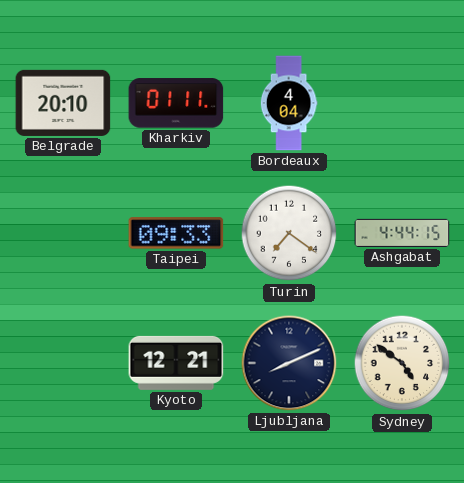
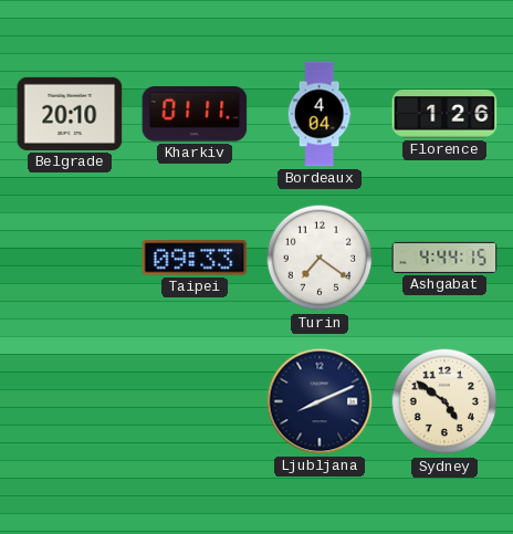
Florence: none -> 1:26
Kyoto: 12:21 -> none
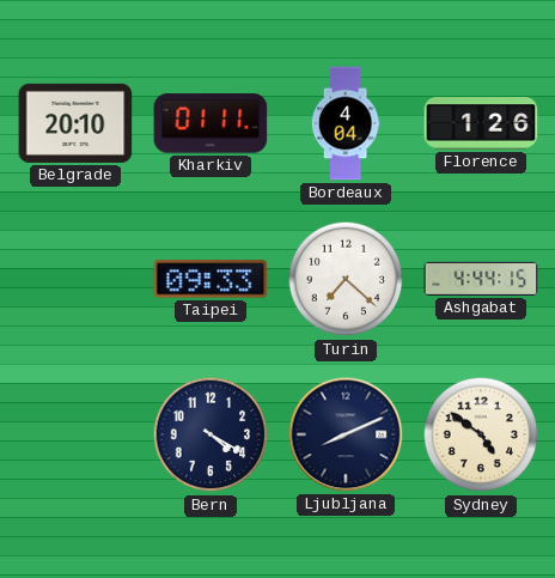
Turin: 7:21 -> 7:22
Bern: none -> 4:20
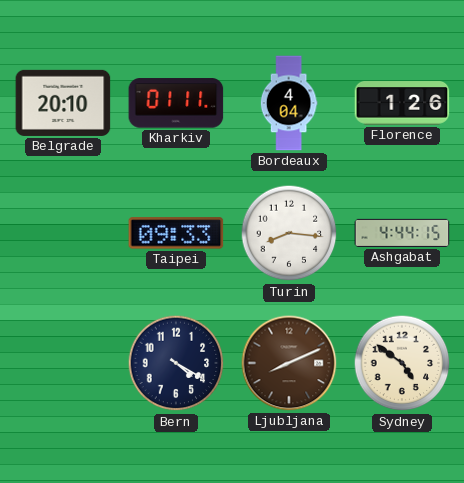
Turin: 7:22 -> 8:16
Ljubljana dial: navy -> brown
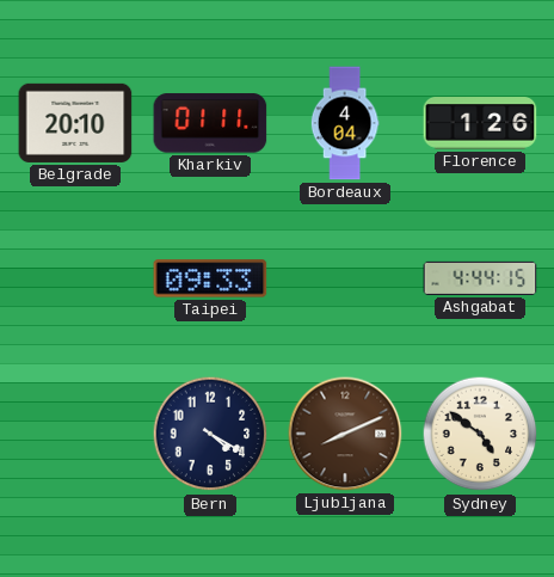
Turin: 8:16 -> none
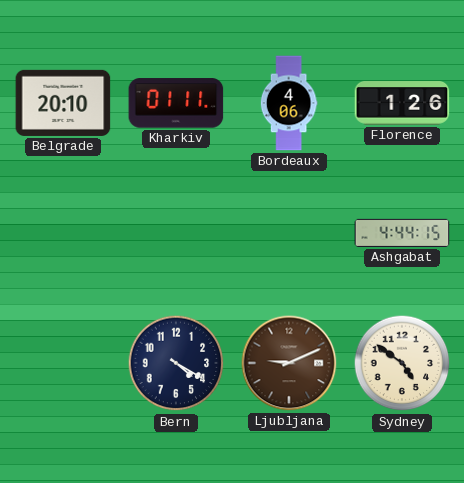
Bordeaux: 4:04 -> 4:06
Taipei: 09:33 -> none
Ljubljana: 8:11 -> 9:11
